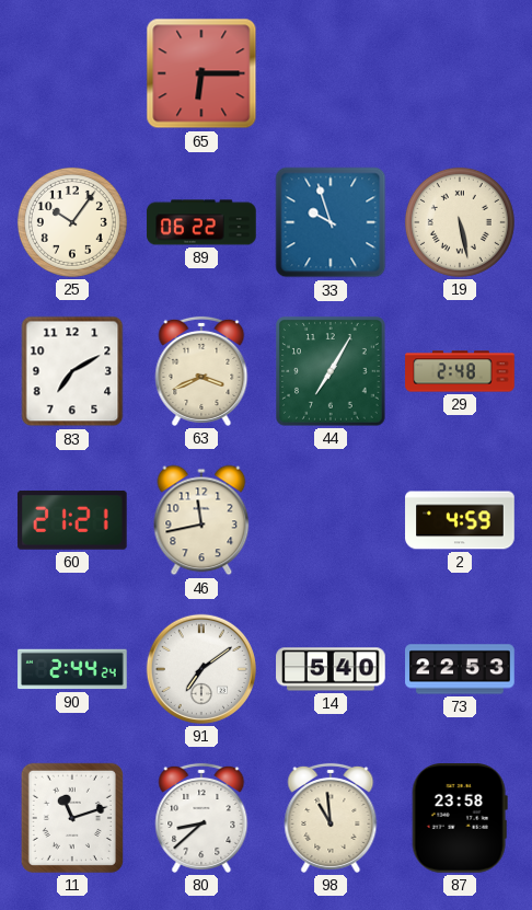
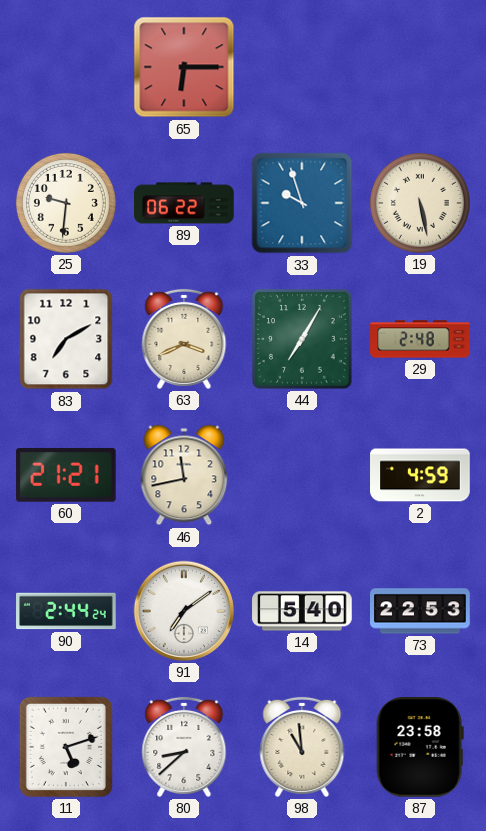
25: 10:06 -> 9:31
11: 11:12 -> 5:12
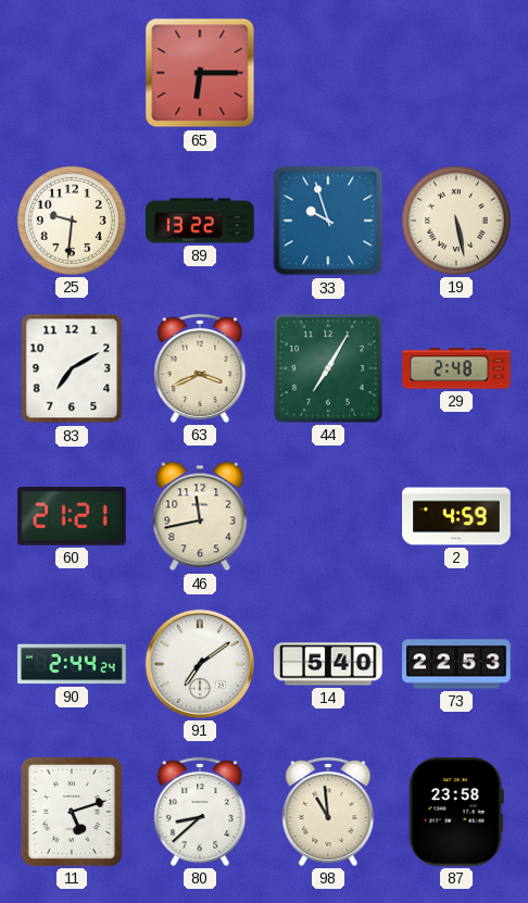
89: 06:22 -> 13:22
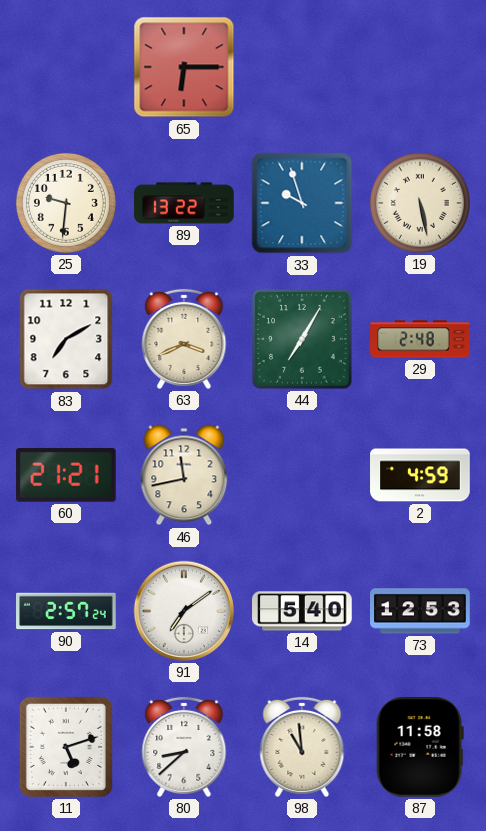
90: 2:44 -> 2:57
73: 22:53 -> 12:53
87: 23:58 -> 11:58
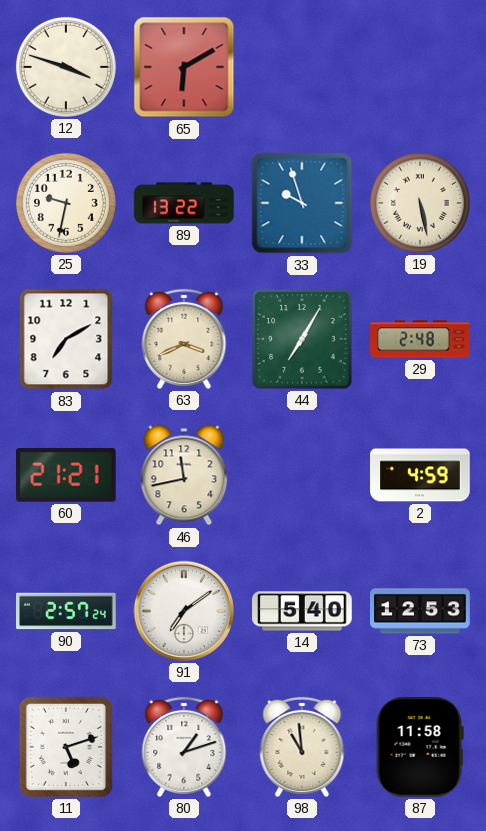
12: none -> 3:48
65: 6:15 -> 6:10
25: 9:31 -> 9:32
80: 8:38 -> 1:12
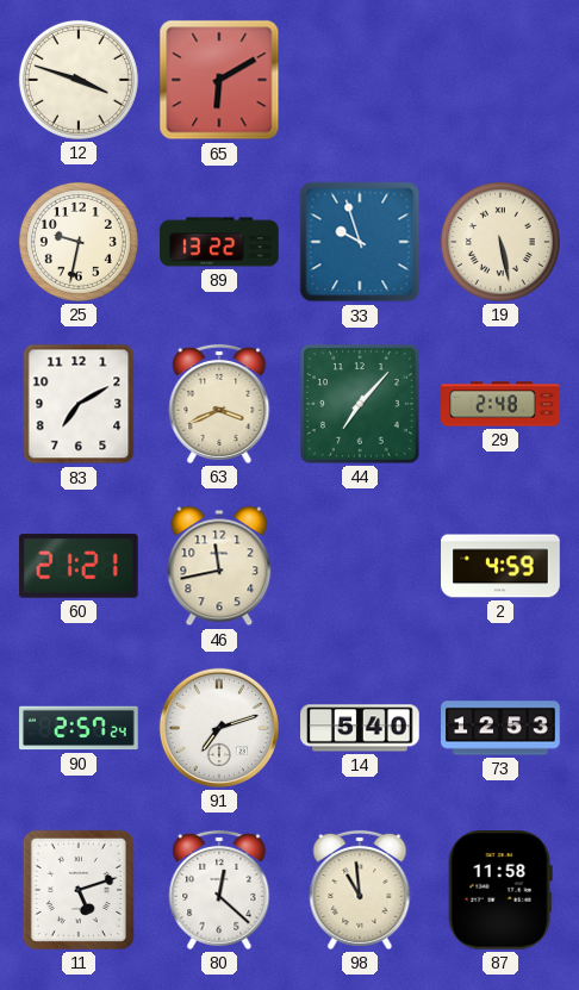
44: 7:05 -> 7:07
91: 7:09 -> 7:12
80: 1:12 -> 12:22
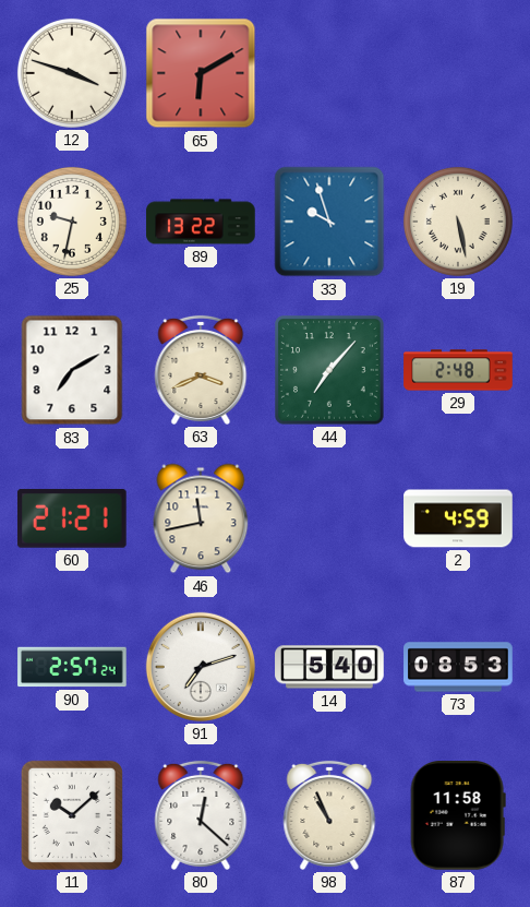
73: 12:53 -> 08:53
11: 5:12 -> 10:08
98: 10:59 -> 10:56
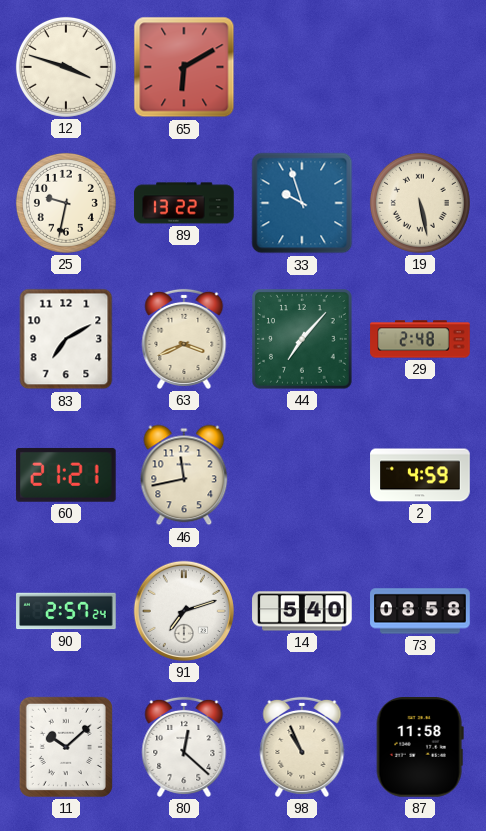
73: 08:53 -> 08:58
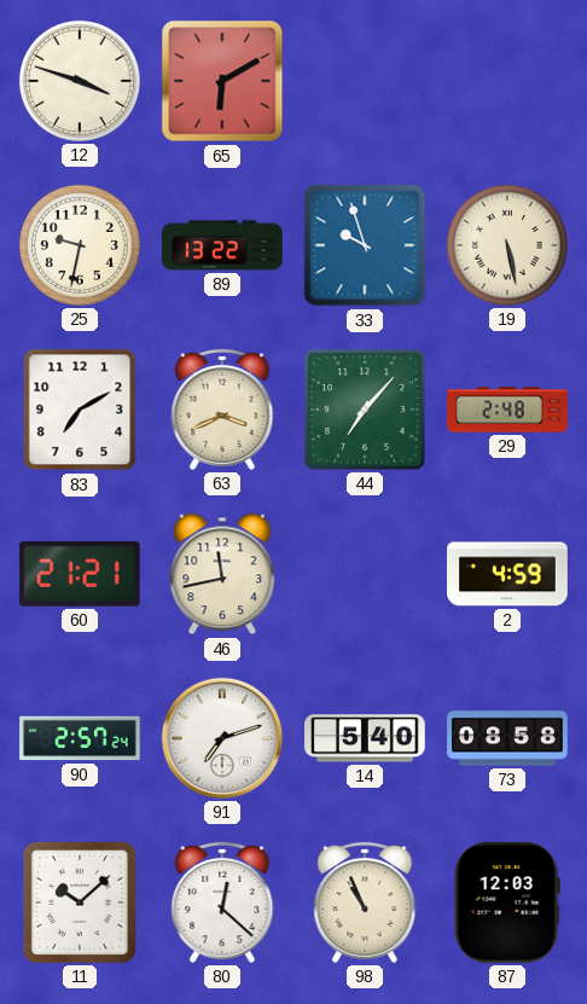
87: 11:58 -> 12:03
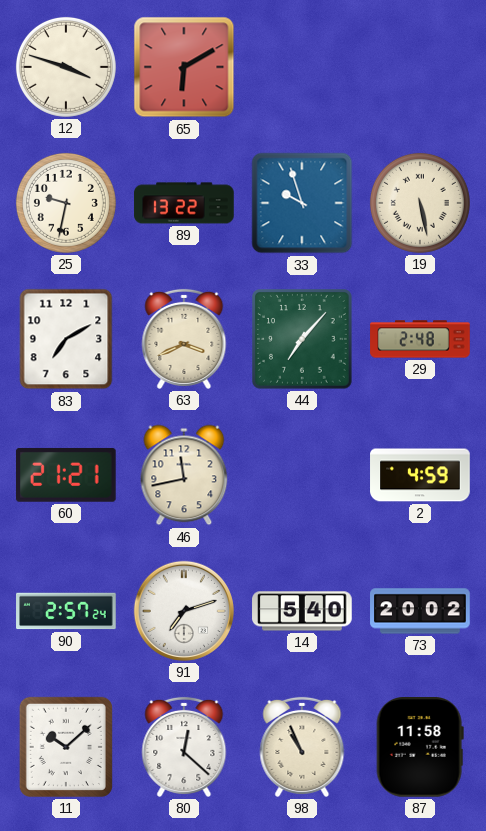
73: 08:58 -> 20:02
87: 12:03 -> 11:58
